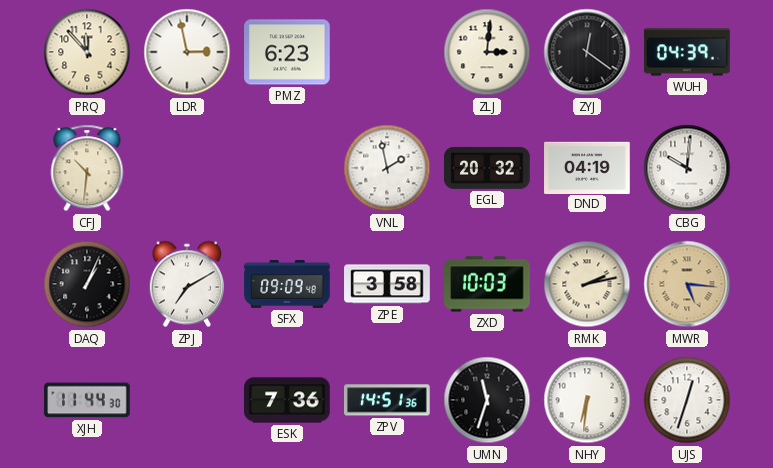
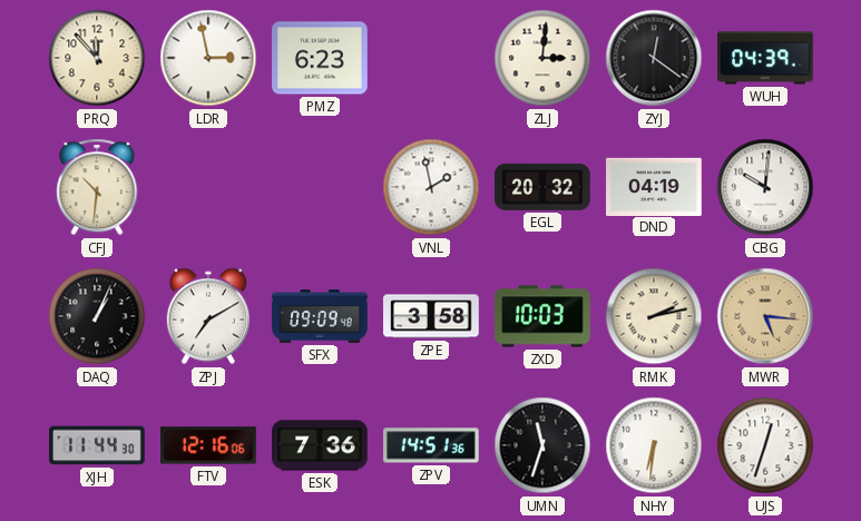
FTV: none -> 12:16
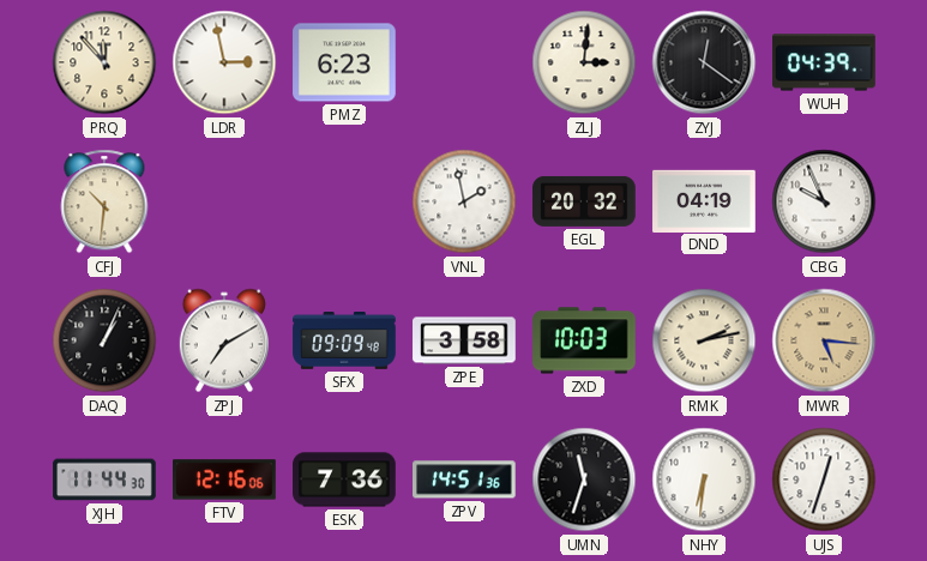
CBG: 10:01 -> 9:56
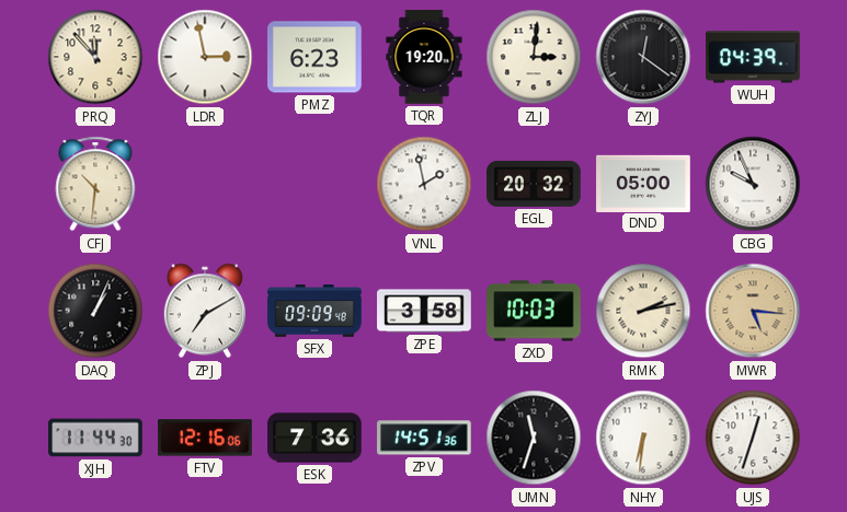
TQR: none -> 19:20
DND: 04:19 -> 05:00
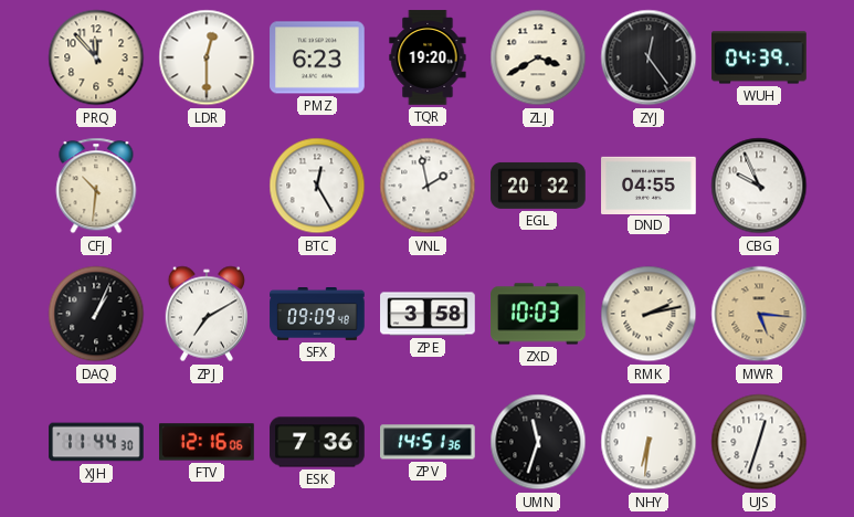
LDR: 2:58 -> 12:30
ZLJ: 3:01 -> 3:40
ZYJ: 12:21 -> 12:24
BTC: none -> 12:25
DND: 05:00 -> 04:55
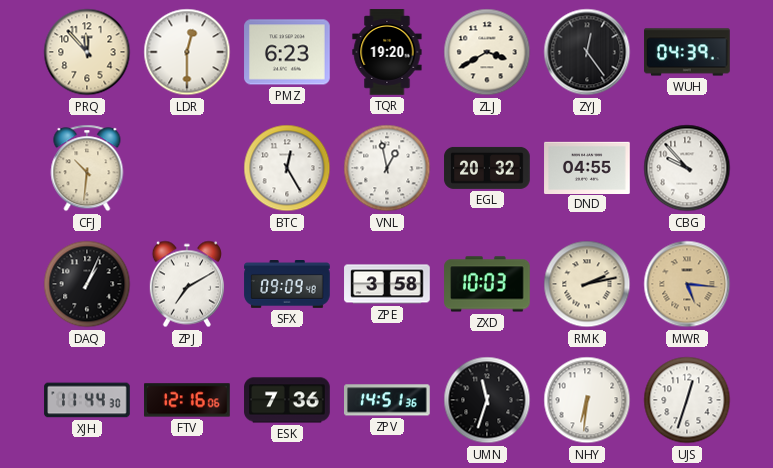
VNL: 1:58 -> 12:58
CBG: 9:56 -> 9:53
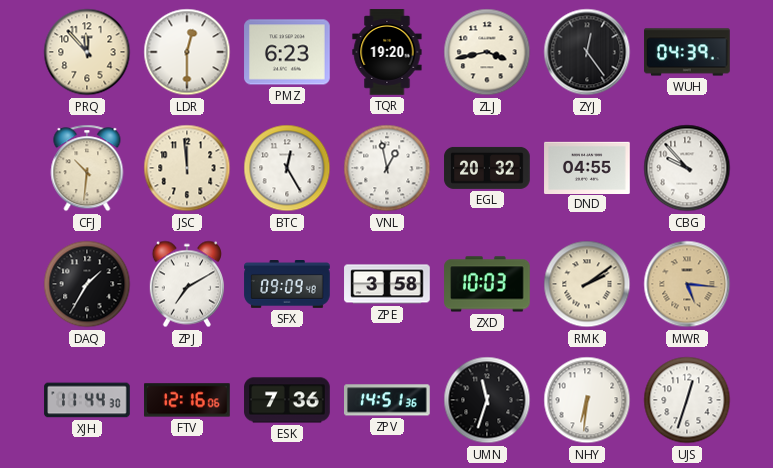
ZLJ: 3:40 -> 3:43
JSC: none -> 11:59
DAQ: 1:04 -> 1:35
RMK: 2:13 -> 2:09
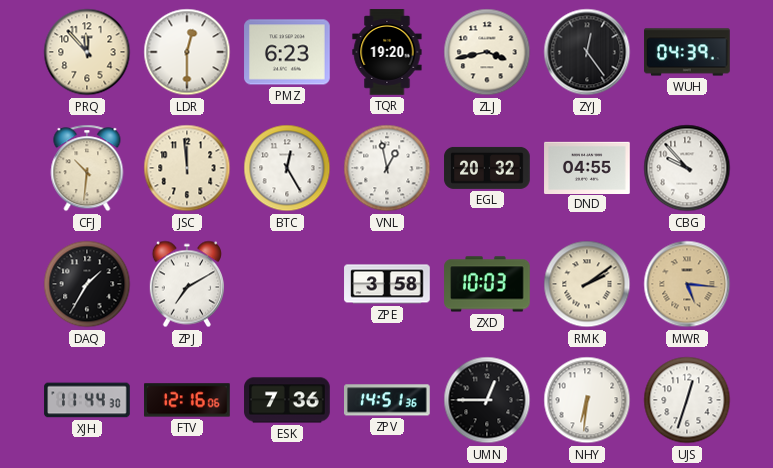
SFX: 09:09 -> none
UMN: 11:33 -> 12:45
